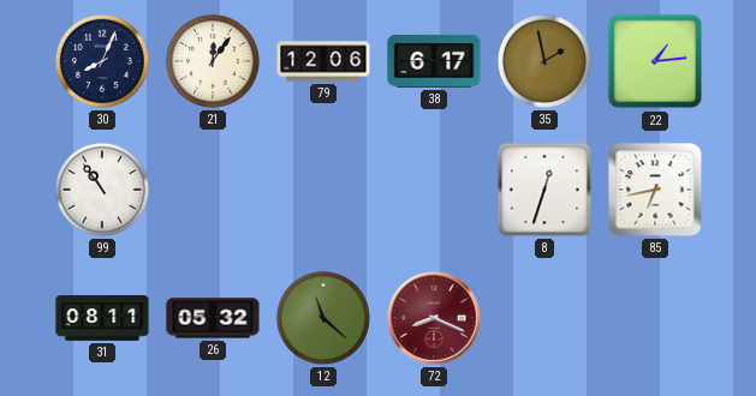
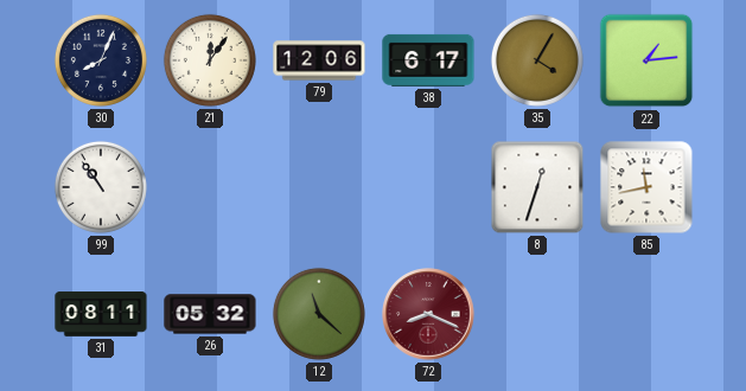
35: 1:58 -> 4:05
85: 6:43 -> 11:43
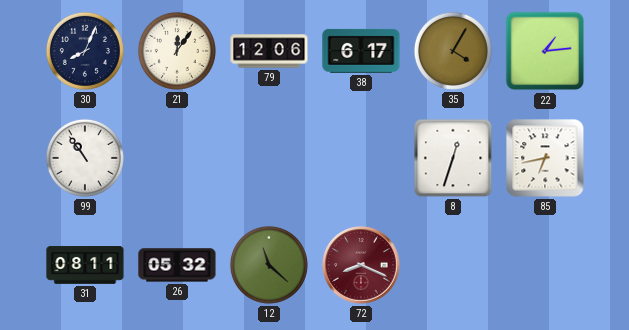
85: 11:43 -> 6:43
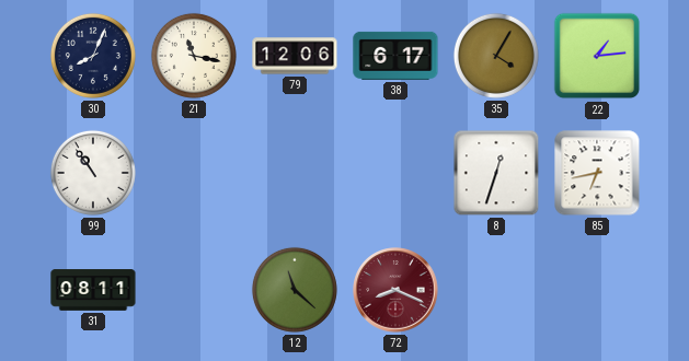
21: 12:06 -> 11:17
26: 05:32 -> none
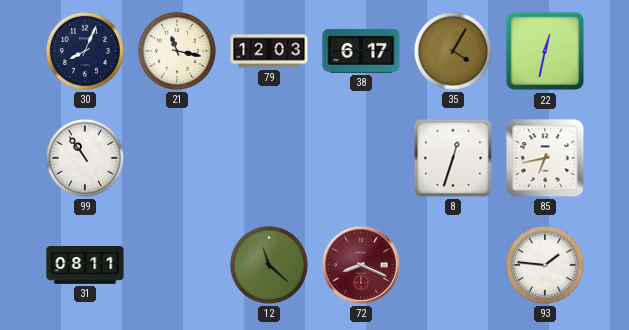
79: 12:06 -> 12:03
22: 1:14 -> 12:32
93: none -> 1:46
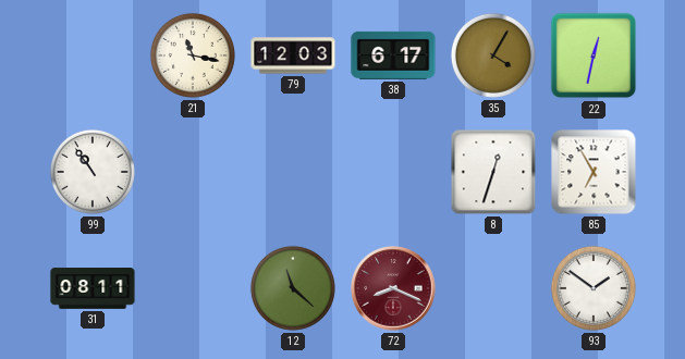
30: 8:04 -> none
85: 6:43 -> 6:55
93: 1:46 -> 1:51
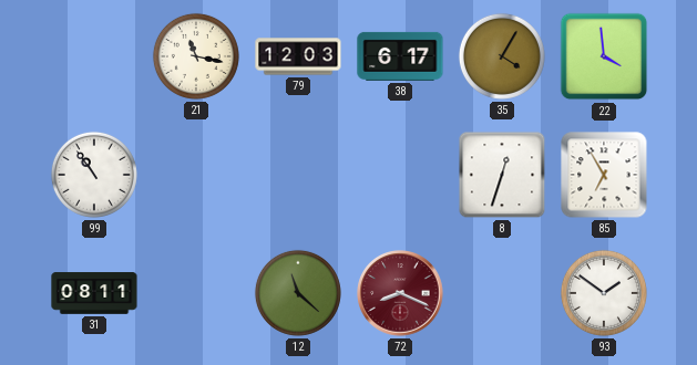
22: 12:32 -> 3:59
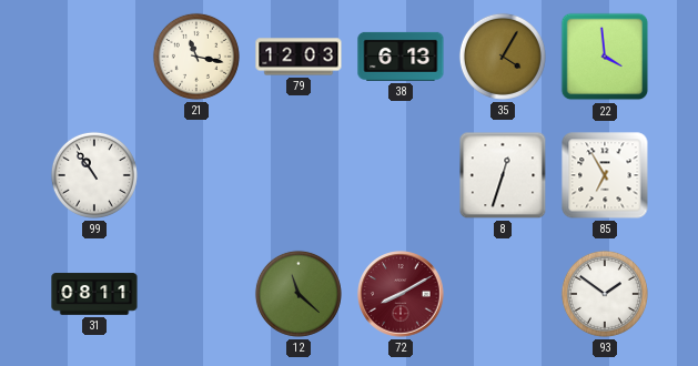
38: 6:17 -> 6:13
72: 8:19 -> 8:10
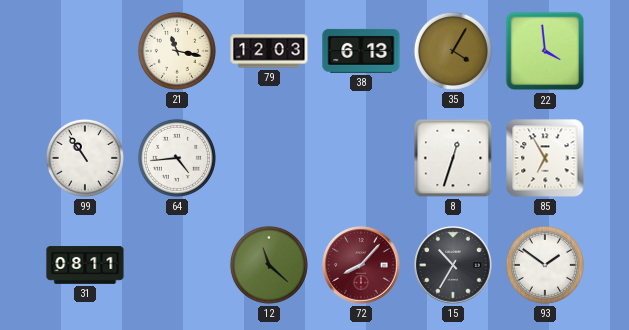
64: none -> 4:44
72: 8:10 -> 8:07
15: none -> 10:35
